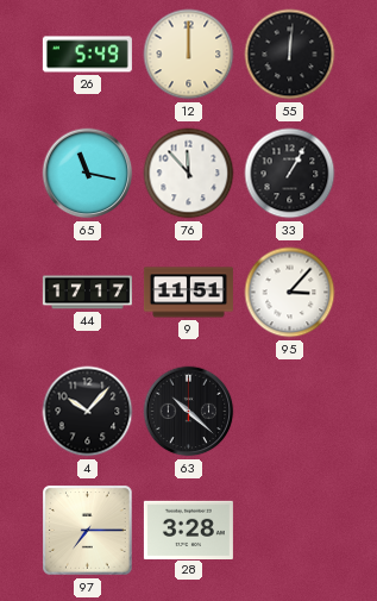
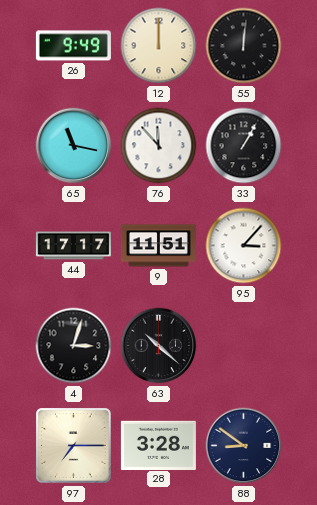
26: 5:49 -> 9:49
4: 10:07 -> 3:03
88: none -> 8:51
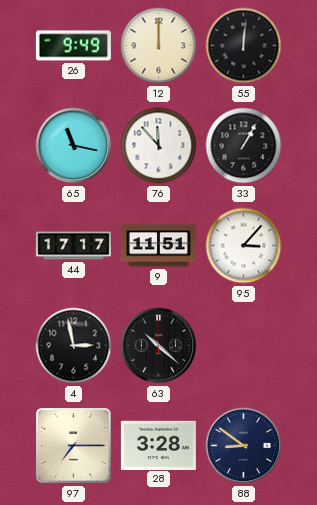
4: 3:03 -> 2:58
